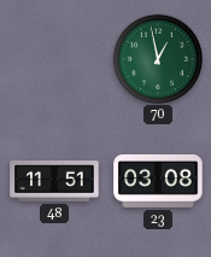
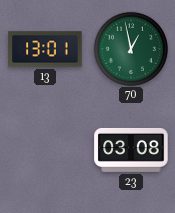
13: none -> 13:01
48: 11:51 -> none
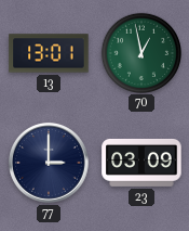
77: none -> 3:00
23: 03:08 -> 03:09
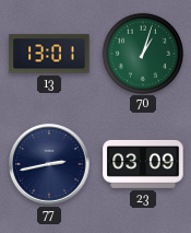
70: 12:58 -> 1:03
77: 3:00 -> 2:43
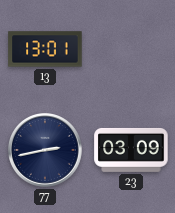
70: 1:03 -> none
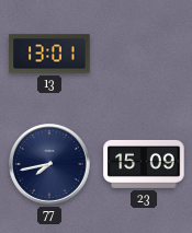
77: 2:43 -> 7:43
23: 03:09 -> 15:09
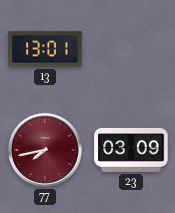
77 dial: navy -> burgundy
23: 15:09 -> 03:09
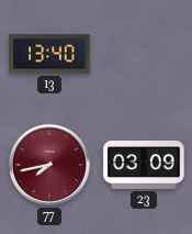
13: 13:01 -> 13:40
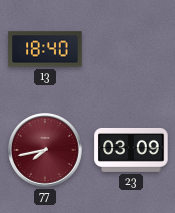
13: 13:40 -> 18:40
